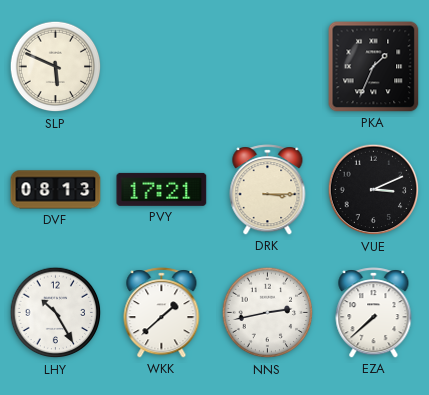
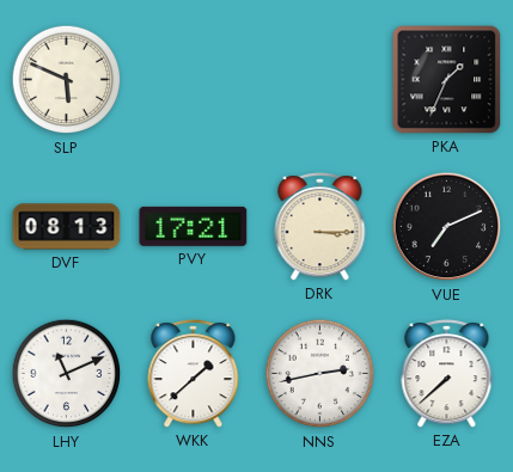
VUE: 3:11 -> 7:11
LHY: 10:25 -> 11:11
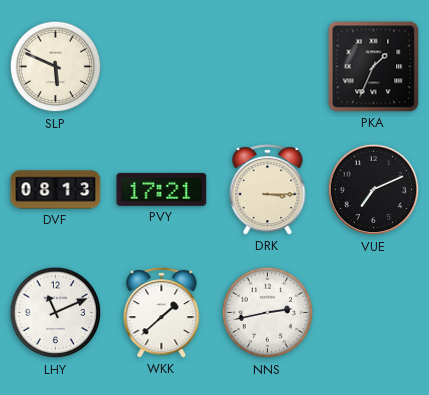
EZA: 7:38 -> none
